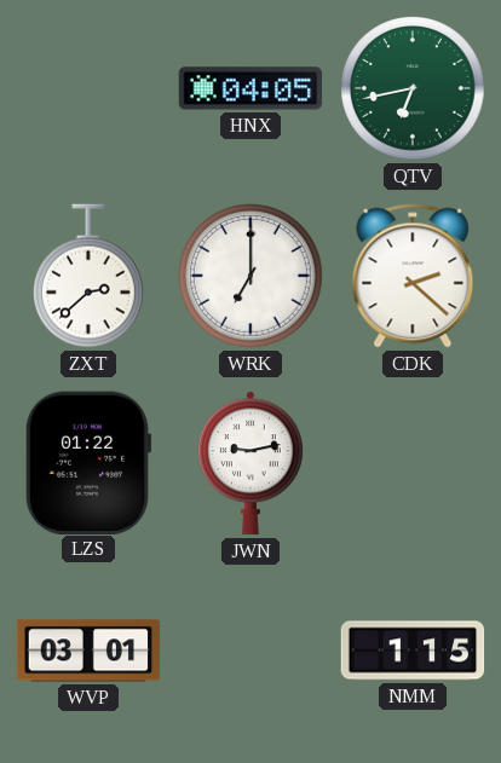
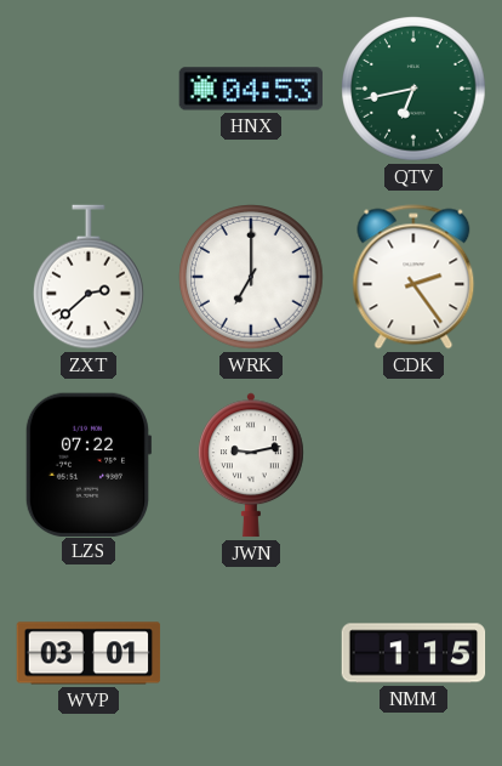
HNX: 04:05 -> 04:53
CDK: 2:22 -> 2:24
LZS: 01:22 -> 07:22
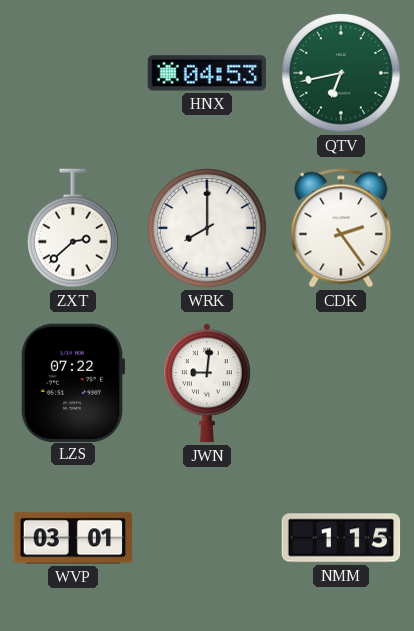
WRK: 7:00 -> 8:00
JWN: 9:13 -> 9:01
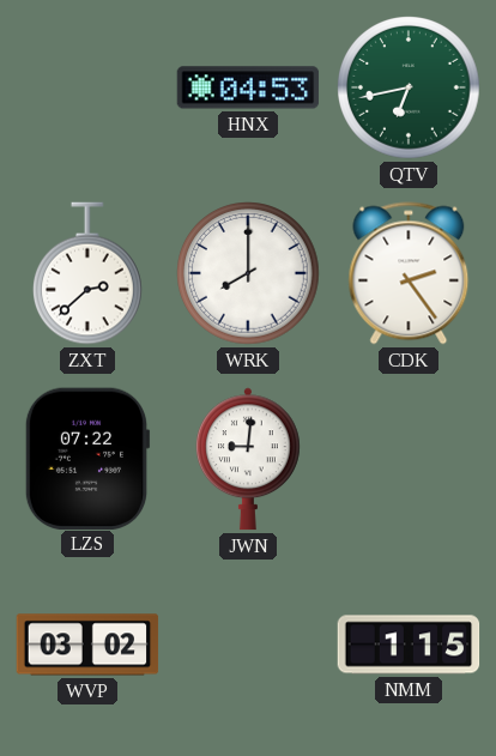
WVP: 03:01 -> 03:02
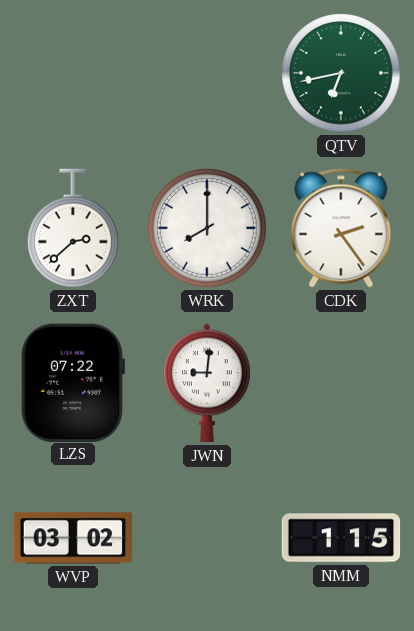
HNX: 04:53 -> none
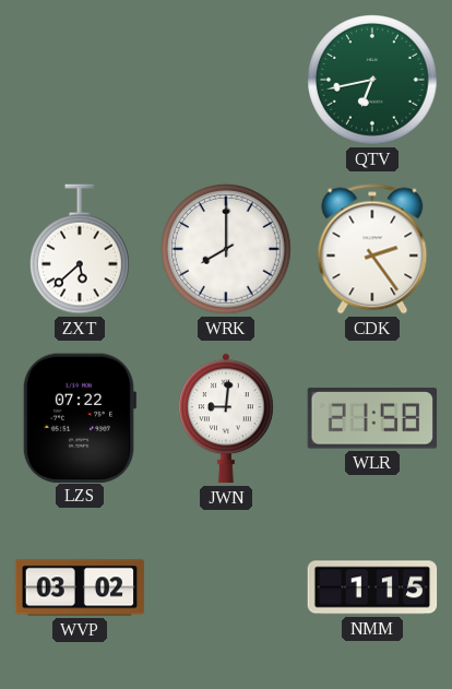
ZXT: 2:38 -> 5:38
WLR: none -> 21:58
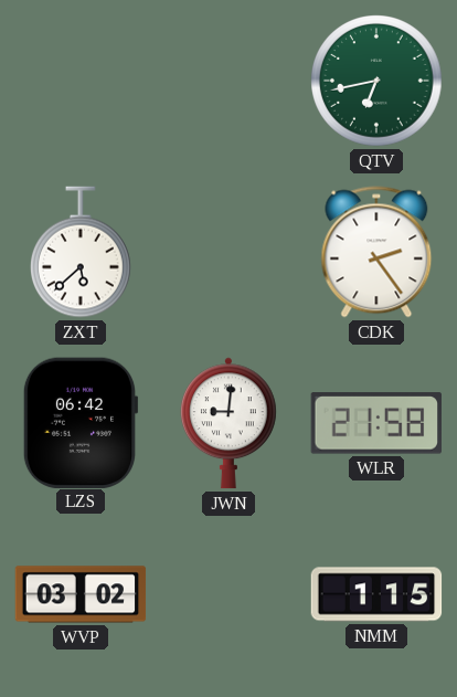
WRK: 8:00 -> none
LZS: 07:22 -> 06:42
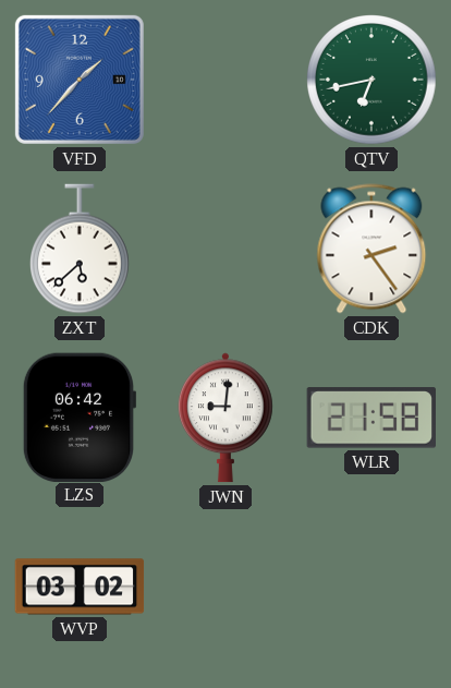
VFD: none -> 1:37
NMM: 1:15 -> none
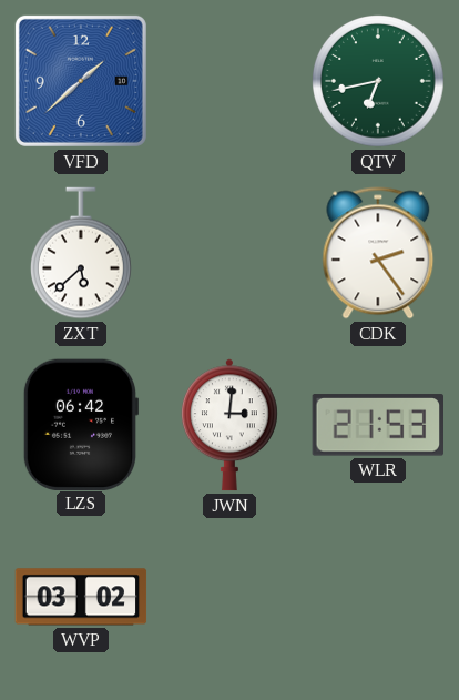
VFD: 1:37 -> 1:38
JWN: 9:01 -> 3:01
WLR: 21:58 -> 21:53
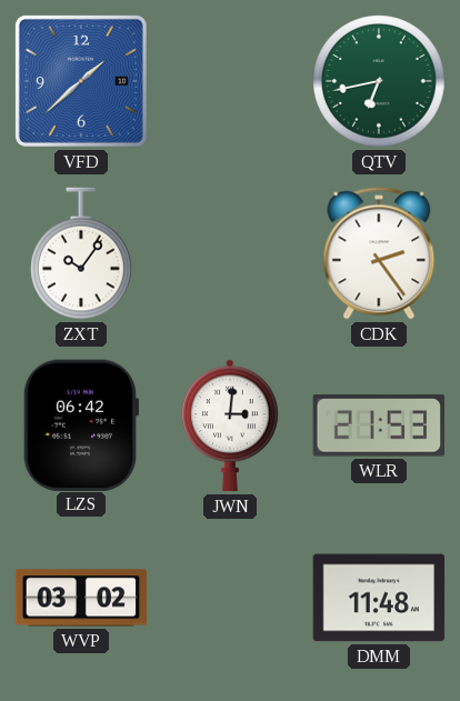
ZXT: 5:38 -> 10:06
DMM: none -> 11:48
